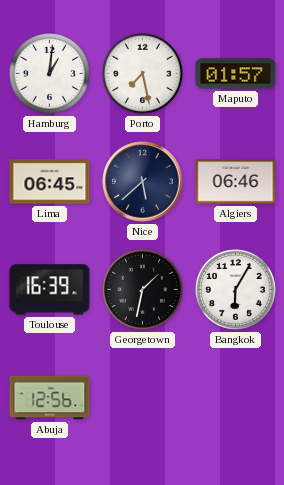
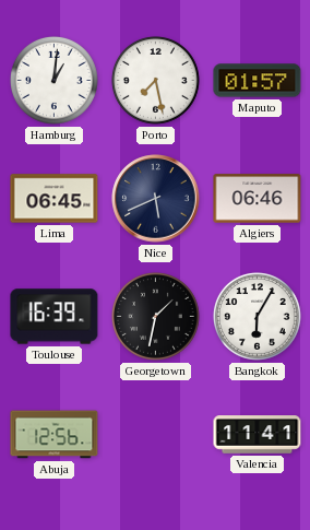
Nice: 5:38 -> 5:41
Valencia: none -> 11:41
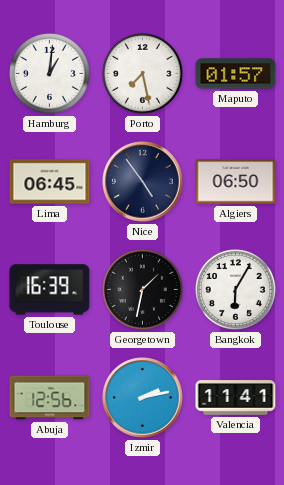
Nice: 5:41 -> 4:54
Algiers: 06:46 -> 06:50
Izmir: none -> 2:13
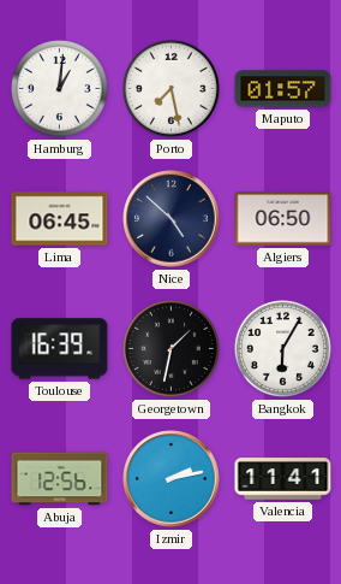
Nice: 4:54 -> 4:52
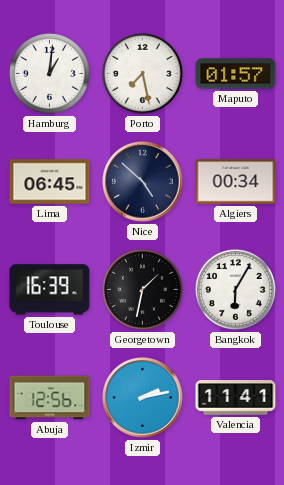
Algiers: 06:50 -> 00:34
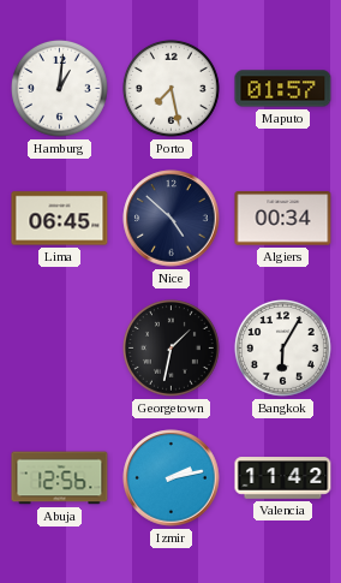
Toulouse: 16:39 -> none
Valencia: 11:41 -> 11:42
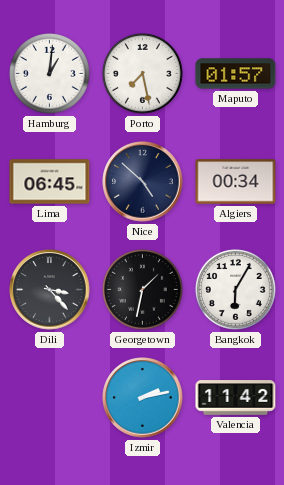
Dili: none -> 3:23
Abuja: 12:56 -> none
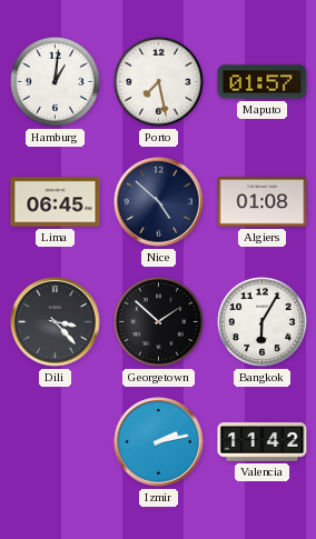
Algiers: 00:34 -> 01:08
Georgetown: 1:32 -> 1:52
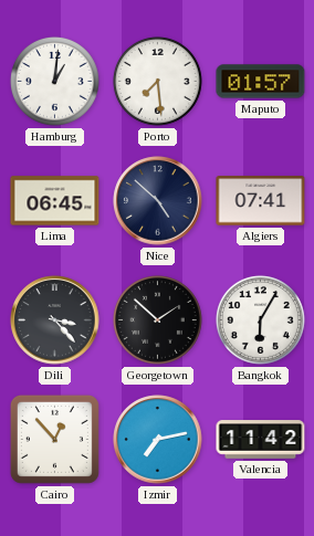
Porto: 7:28 -> 7:29
Algiers: 01:08 -> 07:41
Cairo: none -> 12:53
Izmir: 2:13 -> 7:13
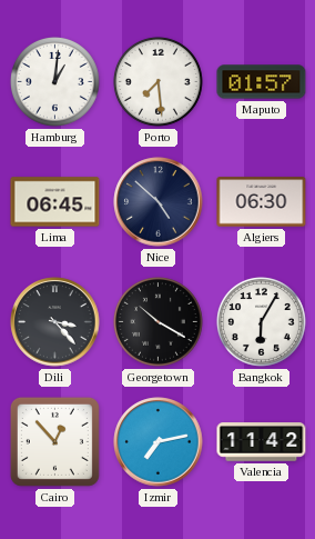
Algiers: 07:41 -> 06:30
Georgetown: 1:52 -> 10:20
